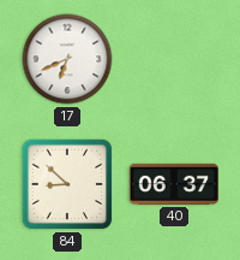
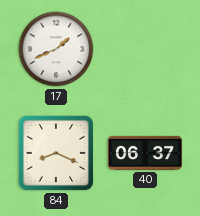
17: 6:41 -> 1:41
84: 8:52 -> 8:19
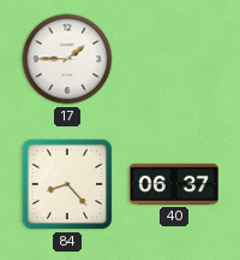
17: 1:41 -> 1:45
84: 8:19 -> 8:23
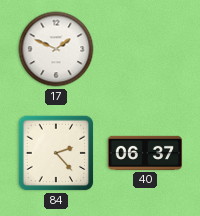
17: 1:45 -> 1:49
84: 8:23 -> 2:23
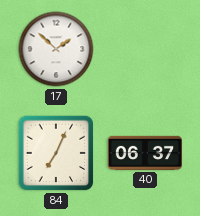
17: 1:49 -> 1:52
84: 2:23 -> 7:04
